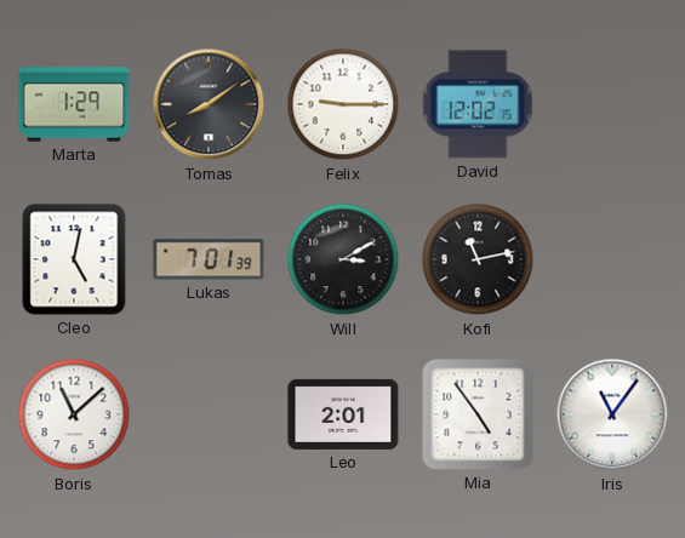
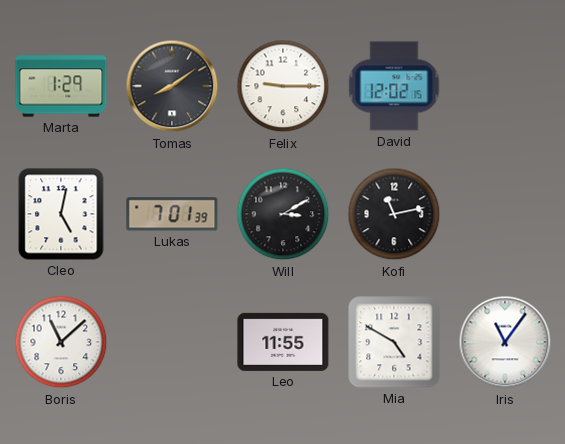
Leo: 2:01 -> 11:55
Mia: 4:54 -> 4:50
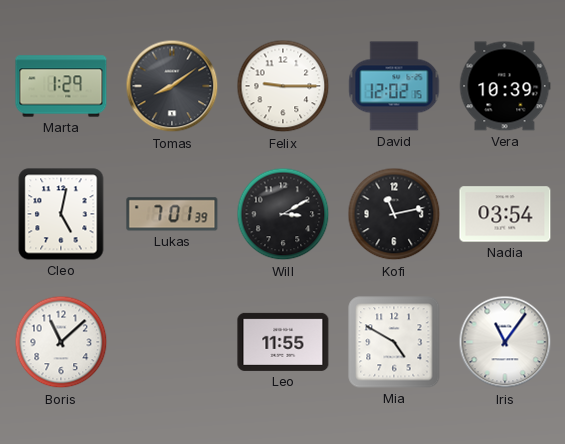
Vera: none -> 10:39
Nadia: none -> 03:54
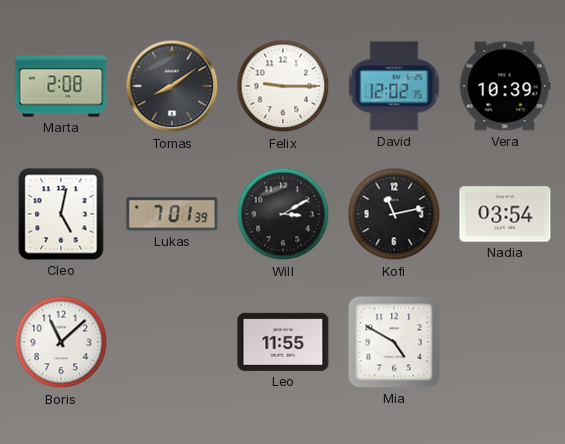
Marta: 1:29 -> 2:08
Iris: 11:06 -> none
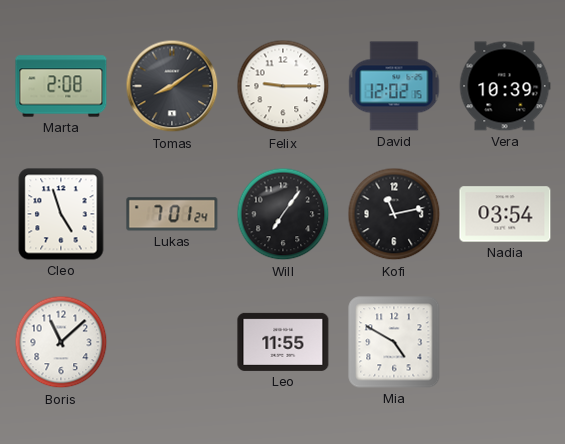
Cleo: 5:02 -> 4:57
Lukas: 7:01:39 -> 7:01:24
Will: 3:10 -> 7:06
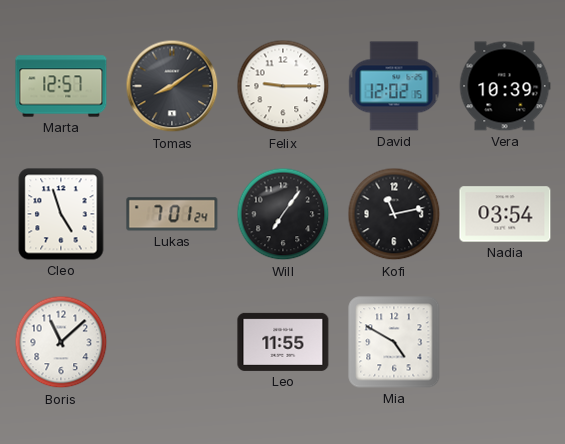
Marta: 2:08 -> 12:57
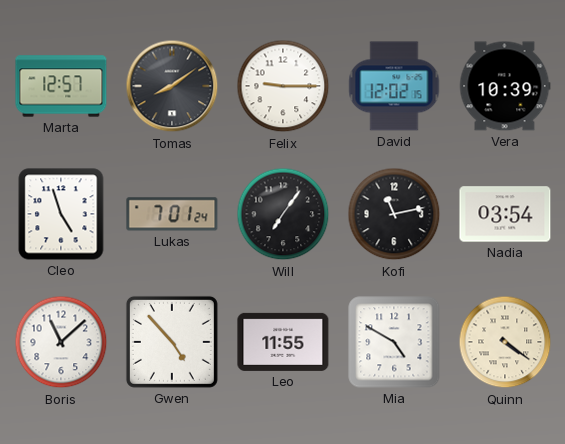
Gwen: none -> 4:53
Quinn: none -> 4:21
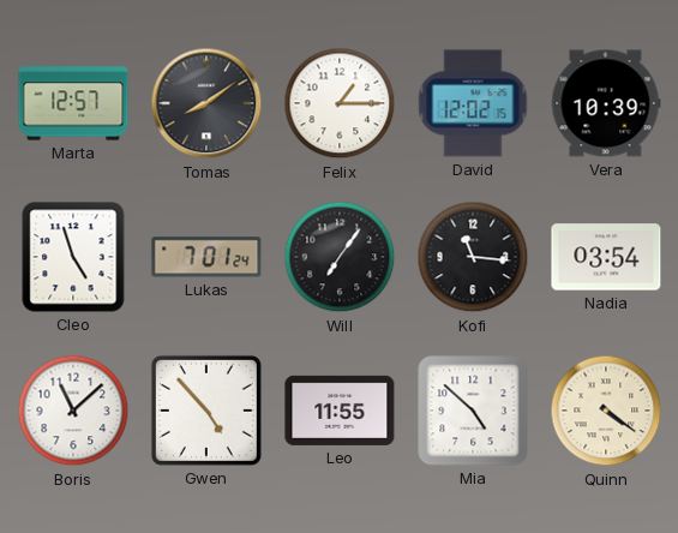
Felix: 9:15 -> 1:15
Kofi: 11:13 -> 11:16
Mia: 4:50 -> 4:52
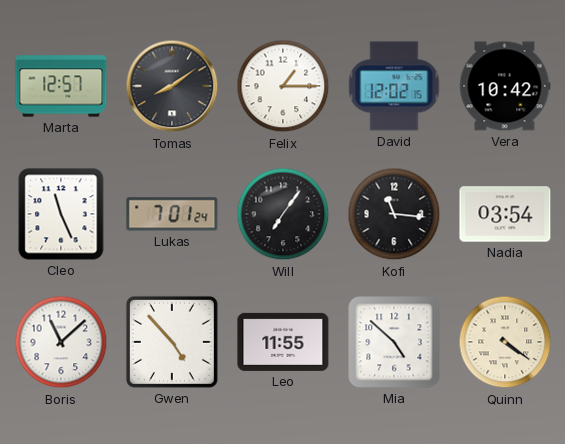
Vera: 10:39 -> 10:42
Cleo: 4:57 -> 11:26
